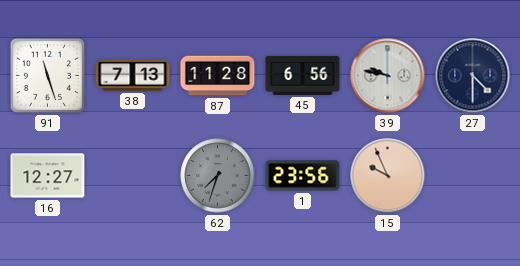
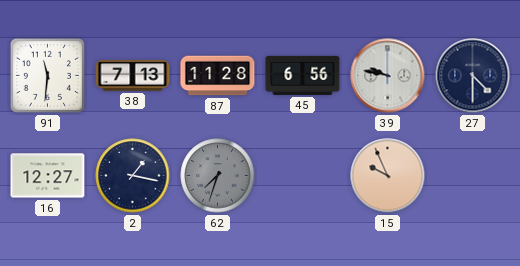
91: 11:27 -> 11:31
2: none -> 1:17
1: 23:56 -> none
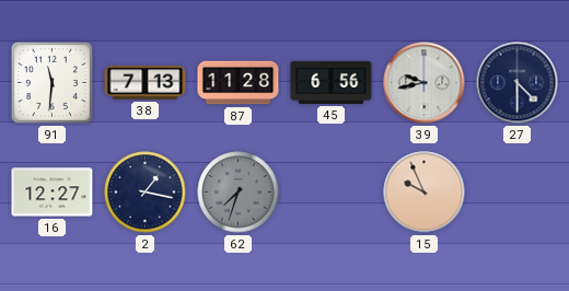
39: 9:47 -> 9:43
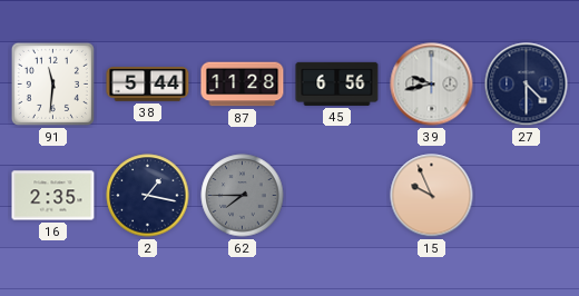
38: 7:13 -> 5:44
16: 12:27 -> 2:35
62: 7:33 -> 7:45
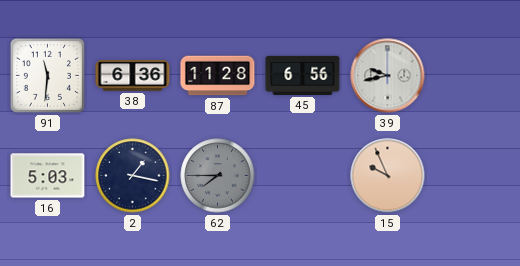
38: 5:44 -> 6:36
27: 4:30 -> none
16: 2:35 -> 5:03
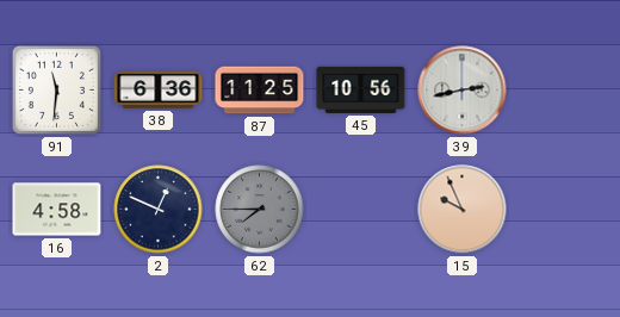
87: 11:28 -> 11:25
45: 6:56 -> 10:56
39: 9:43 -> 2:43
16: 5:03 -> 4:58
2: 1:17 -> 12:49
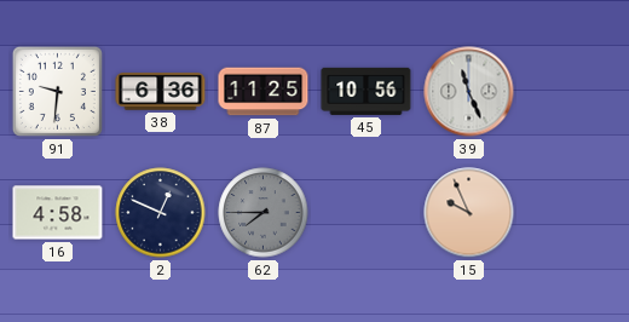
91: 11:31 -> 9:31
39: 2:43 -> 11:26
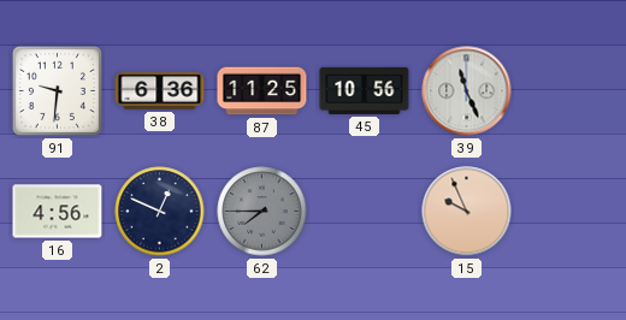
16: 4:58 -> 4:56
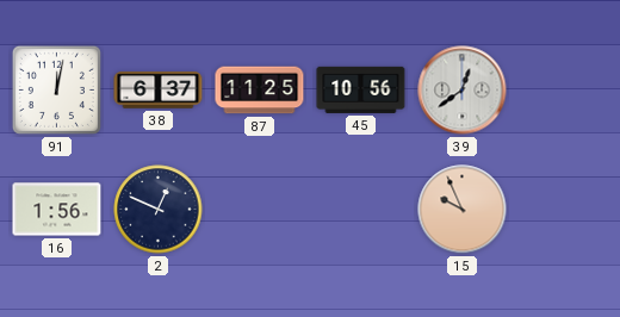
91: 9:31 -> 12:02
38: 6:36 -> 6:37
39: 11:26 -> 12:39
16: 4:56 -> 1:56
62: 7:45 -> none
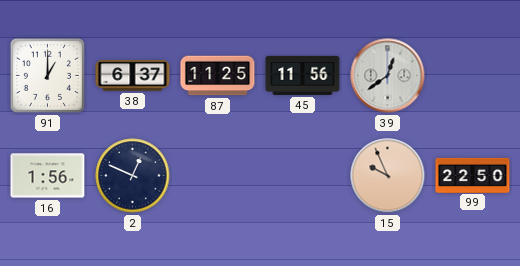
91: 12:02 -> 1:00
45: 10:56 -> 11:56
99: none -> 22:50
